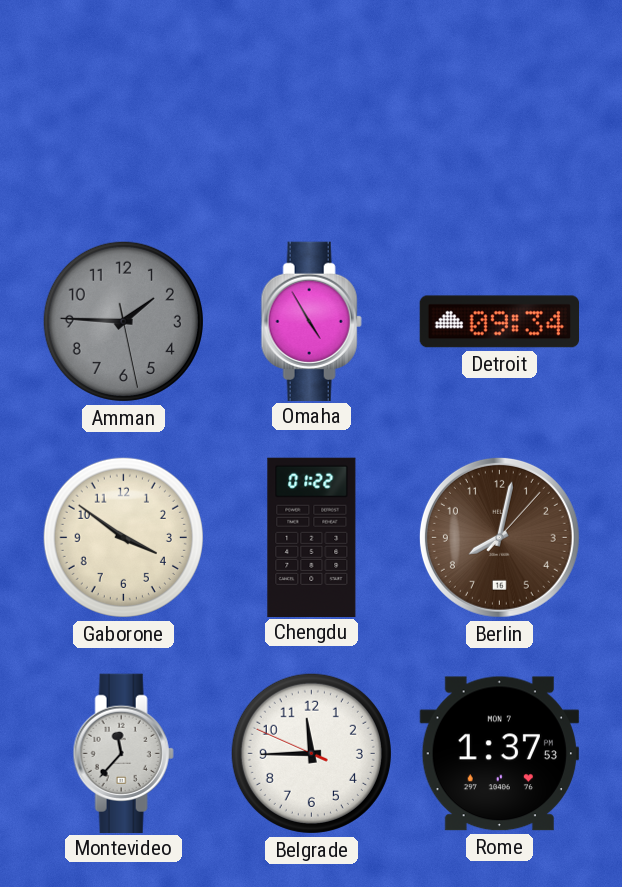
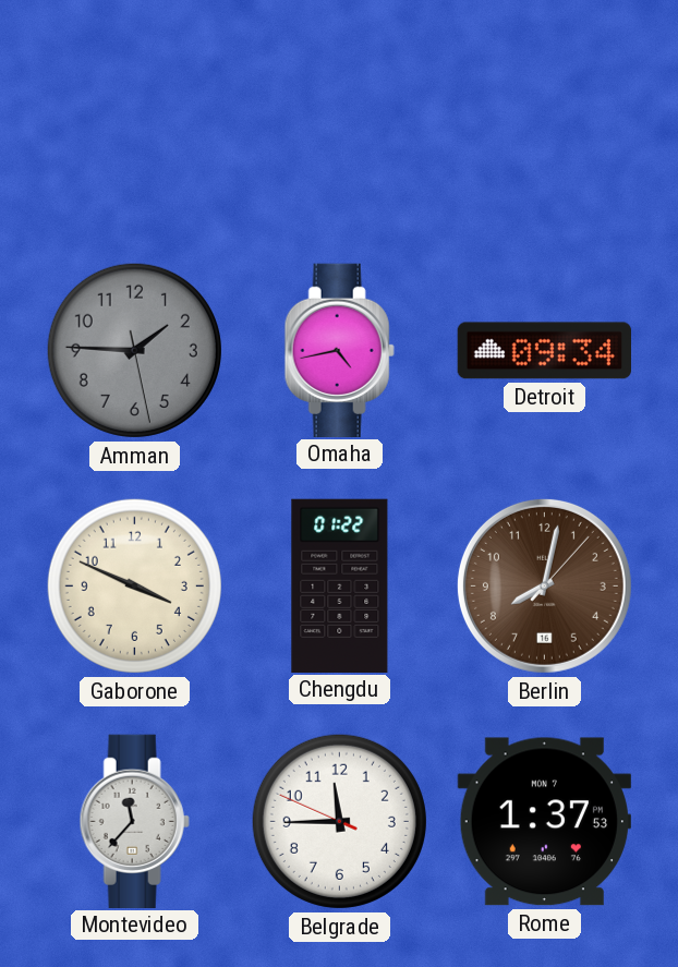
Omaha: 4:55 -> 4:43
Gaborone: 3:51 -> 3:49
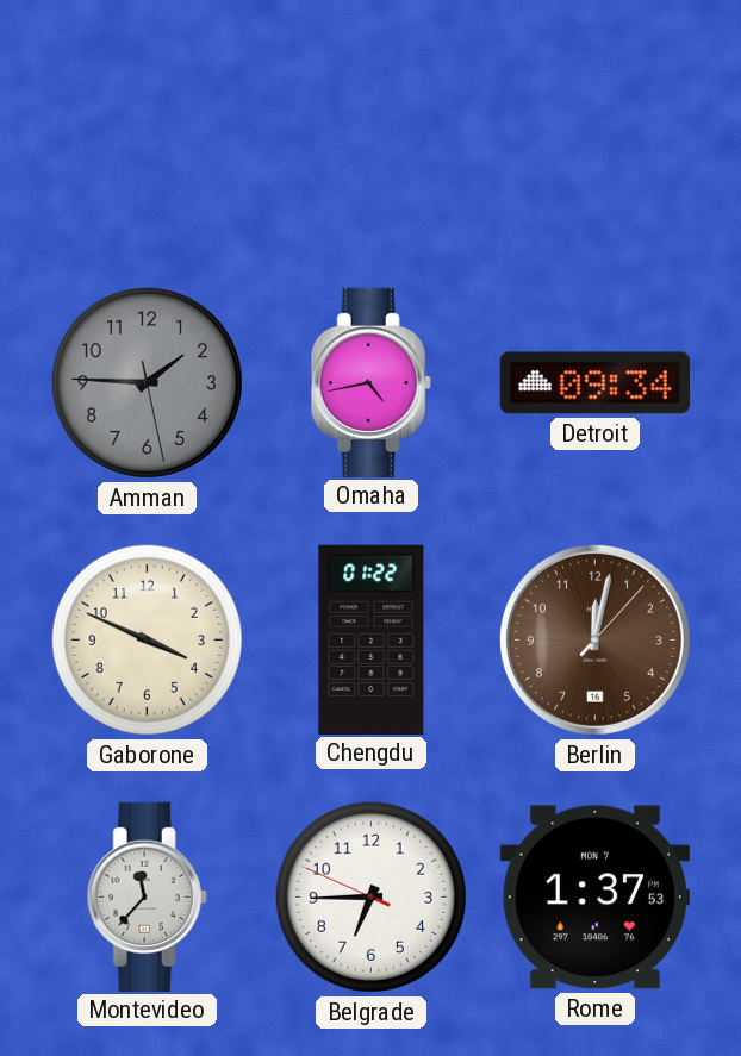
Berlin: 8:02 -> 12:02
Belgrade: 11:44 -> 6:44
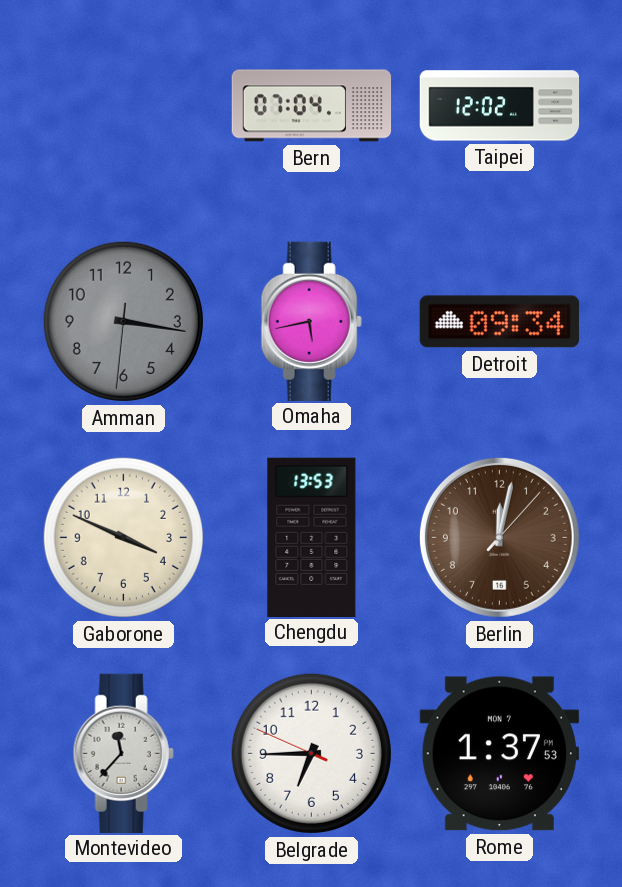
Bern: none -> 07:04
Taipei: none -> 12:02
Amman: 1:45 -> 3:16
Omaha: 4:43 -> 5:43
Chengdu: 01:22 -> 13:53
